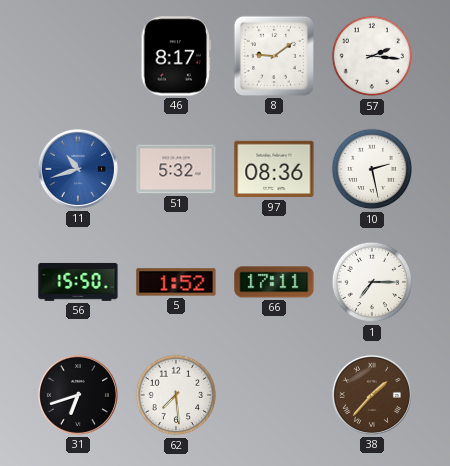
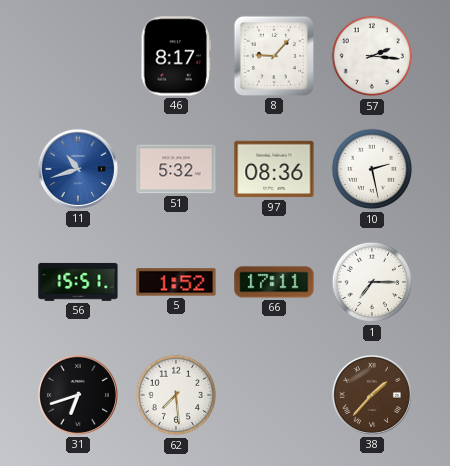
8: 9:09 -> 9:07
56: 15:50 -> 15:51
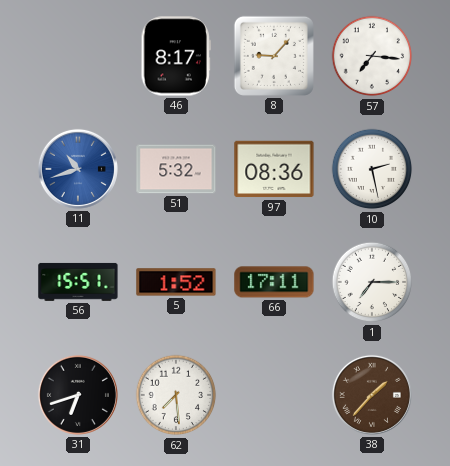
57: 2:16 -> 7:16
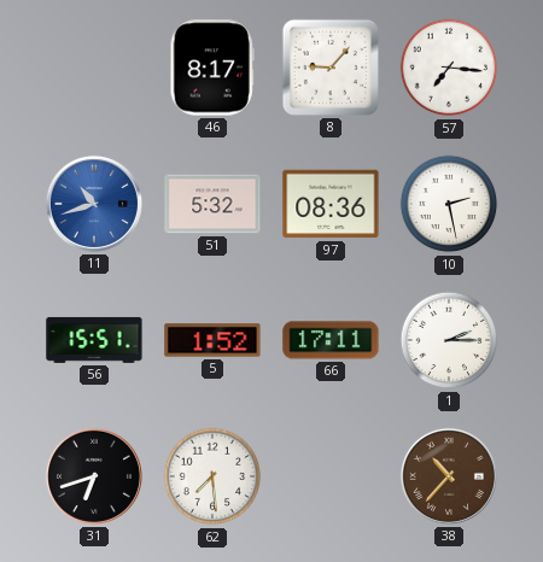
1: 7:15 -> 2:15
38: 1:37 -> 10:37
